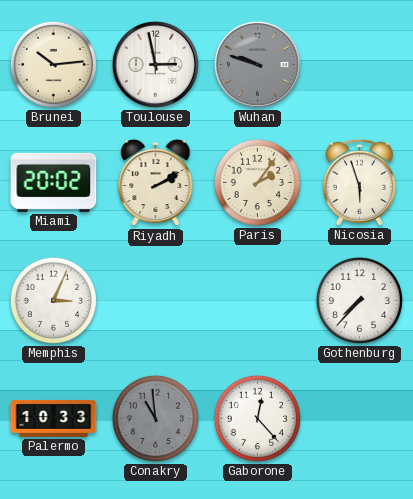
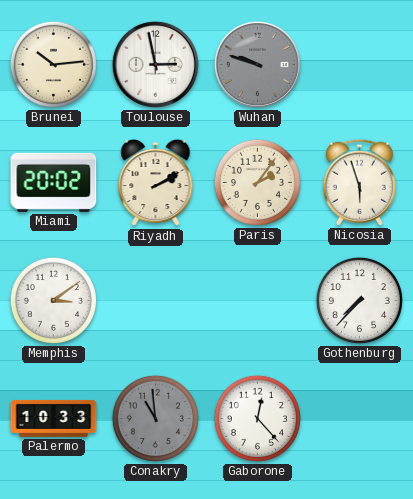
Memphis: 3:04 -> 3:09
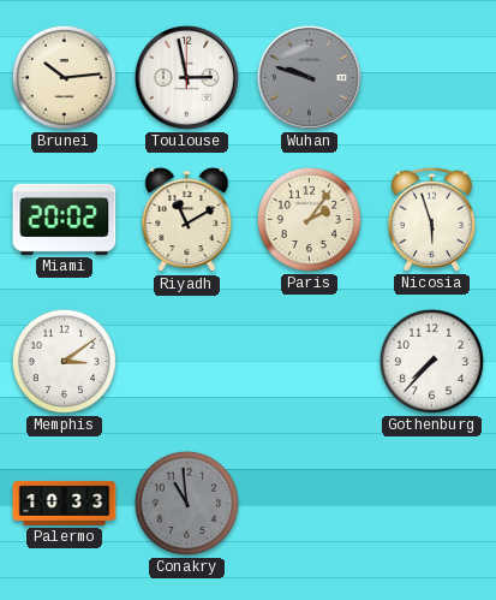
Riyadh: 2:10 -> 11:10
Gaborone: 12:23 -> none
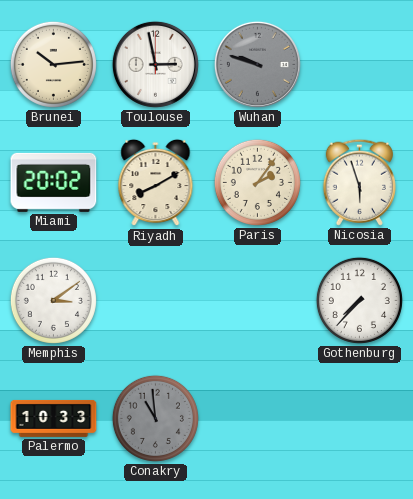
Riyadh: 11:10 -> 8:10
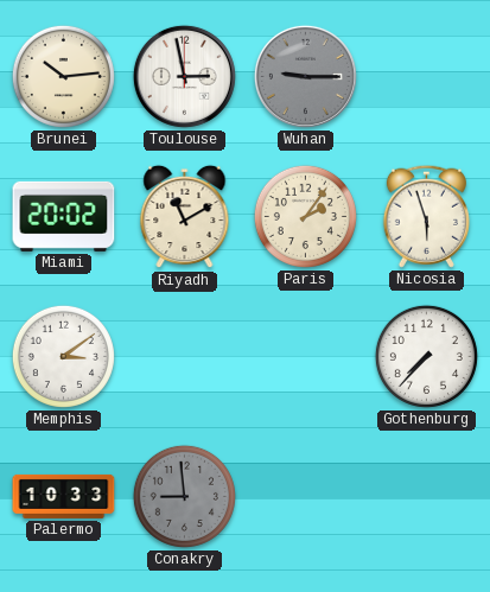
Wuhan: 9:48 -> 9:15
Riyadh: 8:10 -> 11:10
Conakry: 10:59 -> 8:59
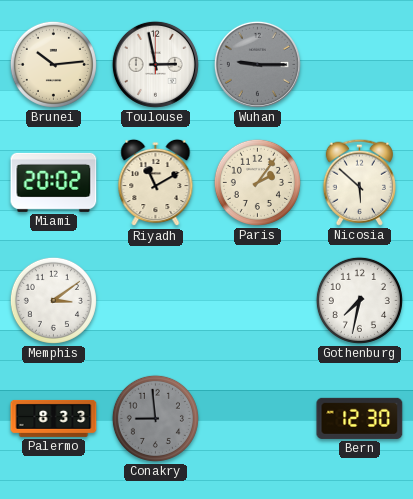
Nicosia: 5:57 -> 5:52
Gothenburg: 7:37 -> 7:32
Palermo: 10:33 -> 8:33
Bern: none -> 12:30
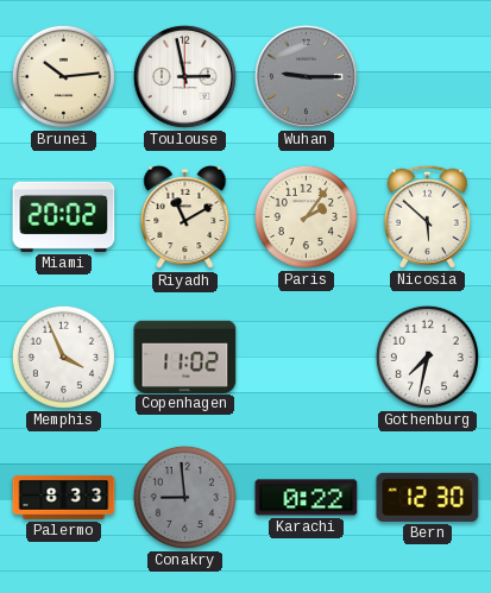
Memphis: 3:09 -> 3:56
Copenhagen: none -> 11:02
Karachi: none -> 0:22
